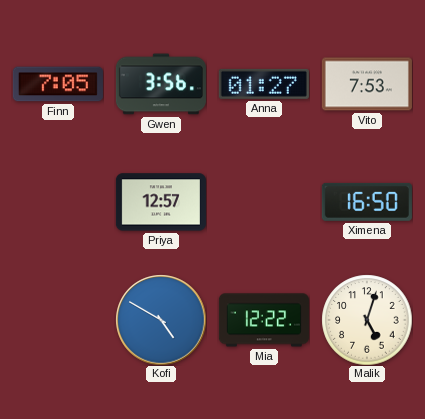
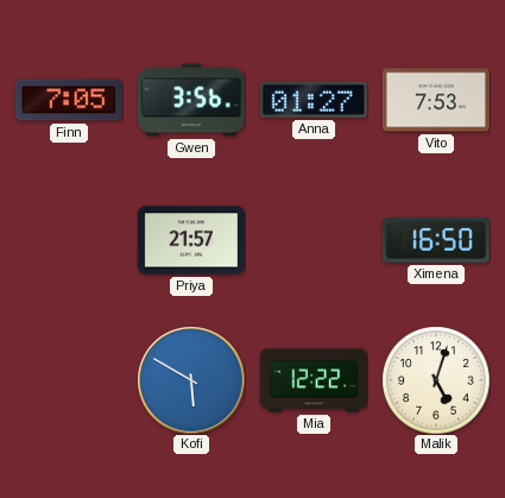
Priya: 12:57 -> 21:57
Kofi: 4:50 -> 5:50
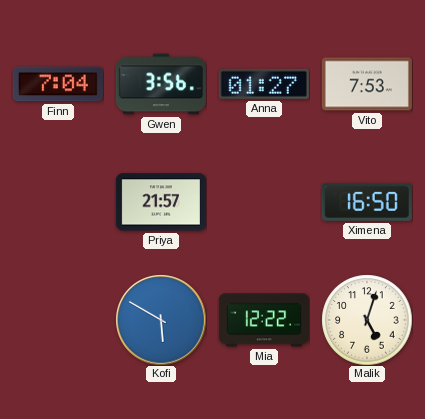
Finn: 7:05 -> 7:04
